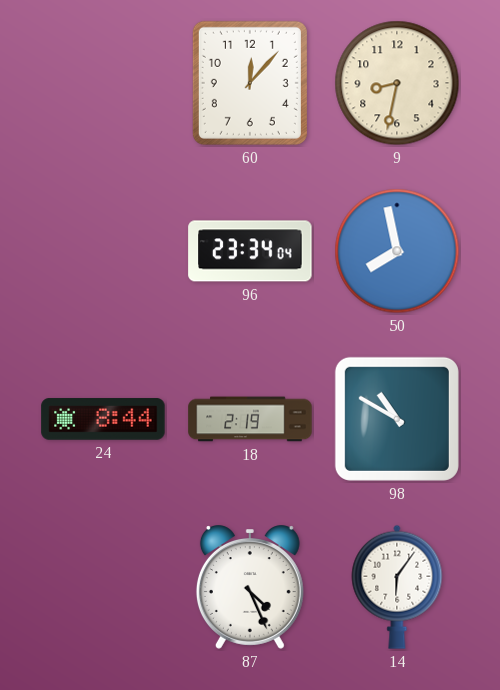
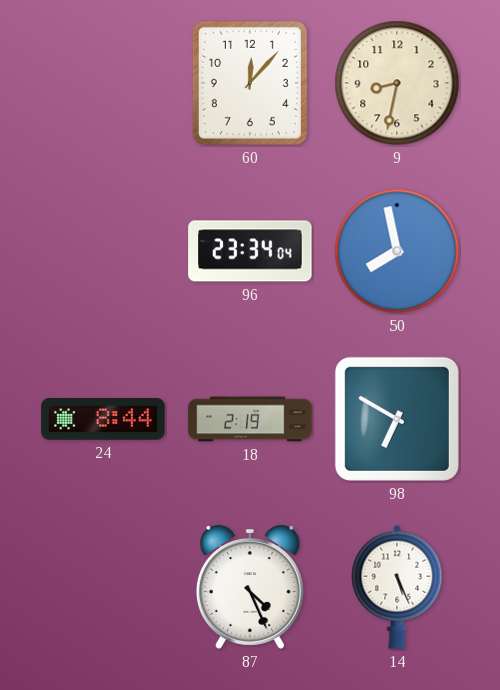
98: 10:50 -> 6:50
14: 6:06 -> 5:26
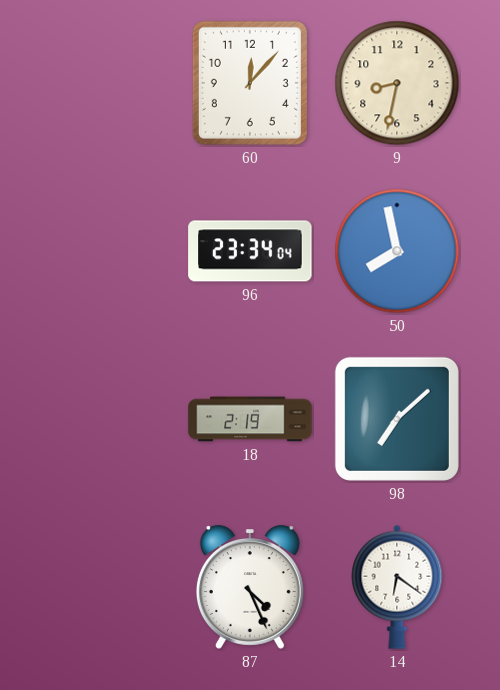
24: 8:44 -> none
98: 6:50 -> 7:08
14: 5:26 -> 6:21
